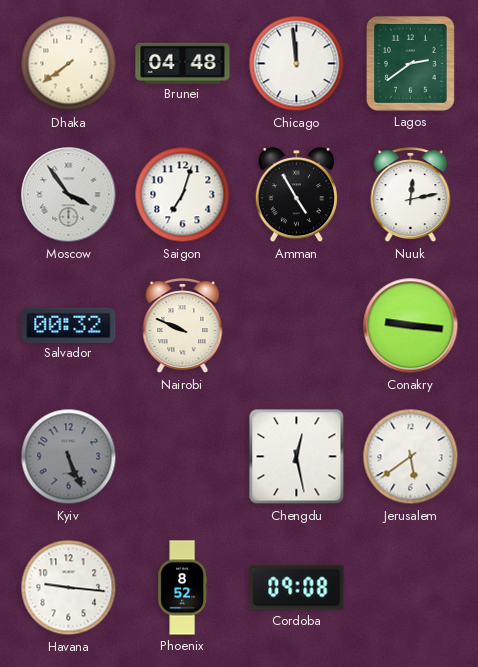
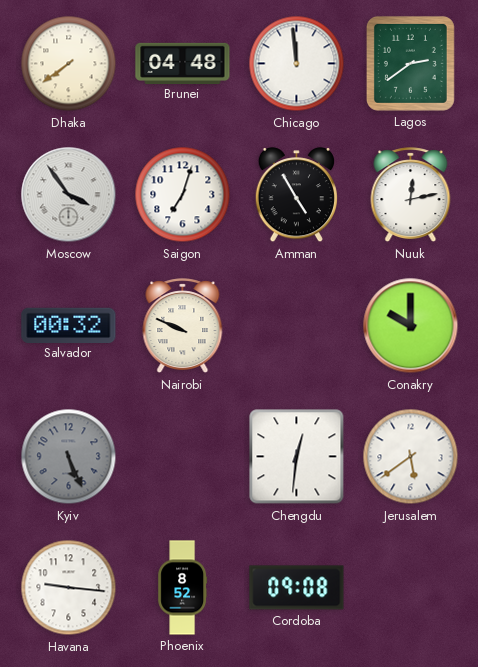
Conakry: 9:16 -> 10:00
Chengdu: 12:28 -> 12:31
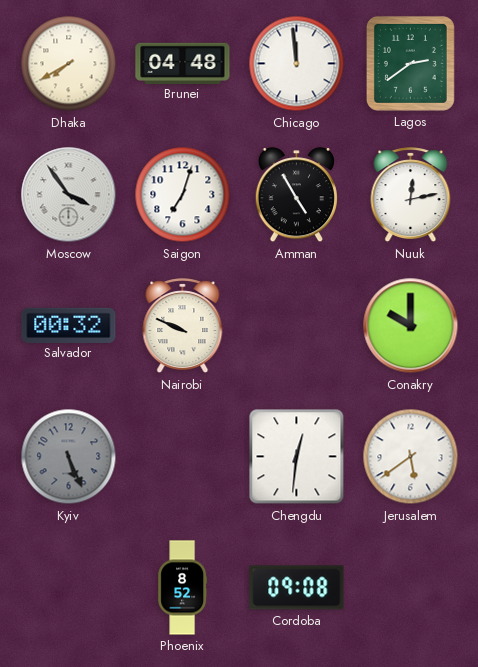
Dhaka: 7:39 -> 7:40
Havana: 9:16 -> none
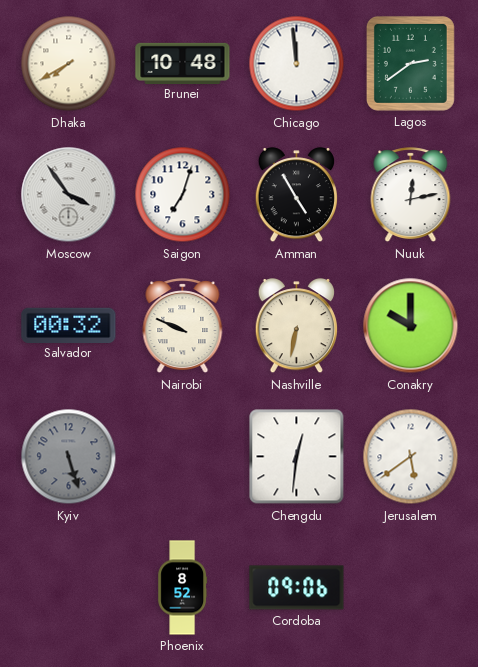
Brunei: 04:48 -> 10:48
Nashville: none -> 6:32
Kyiv: 5:26 -> 5:27
Cordoba: 09:08 -> 09:06
